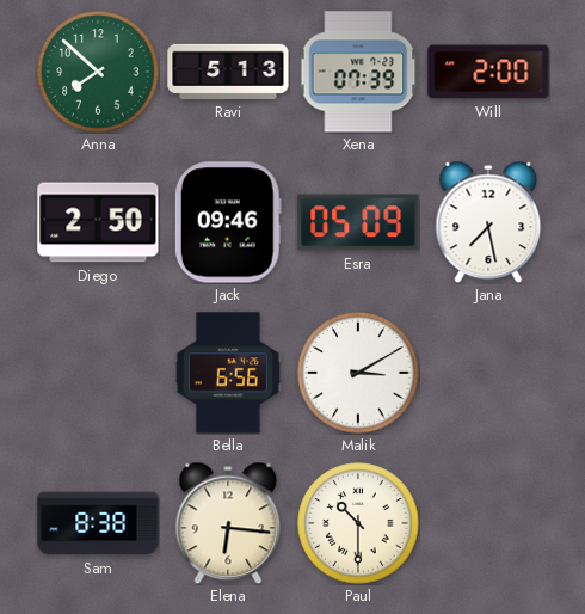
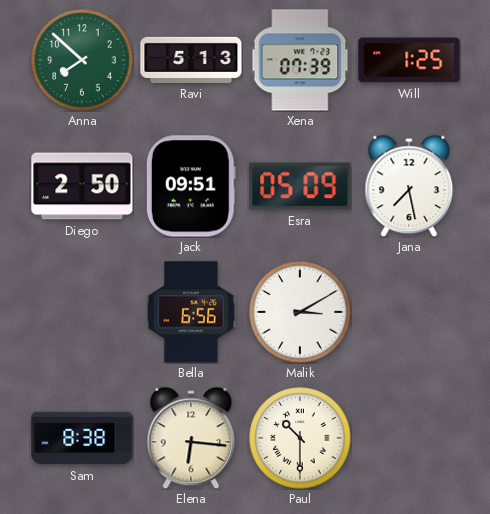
Will: 2:00 -> 1:25
Jack: 09:46 -> 09:51
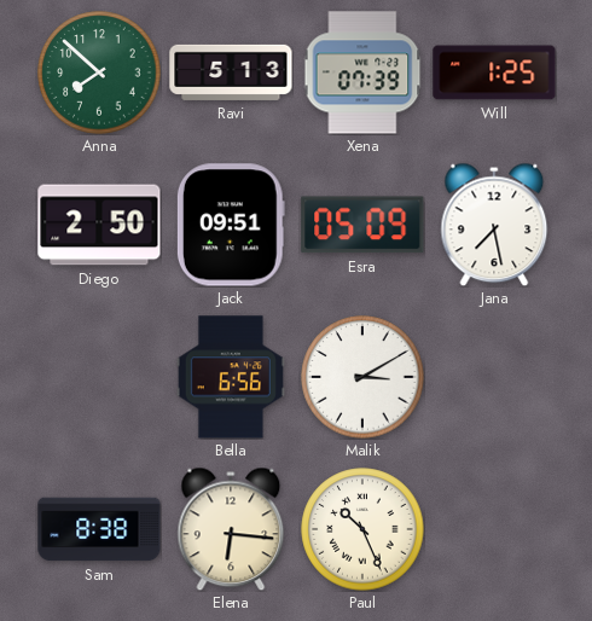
Paul: 10:30 -> 10:26
